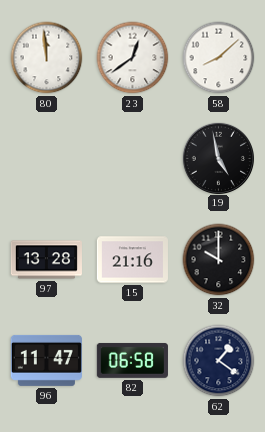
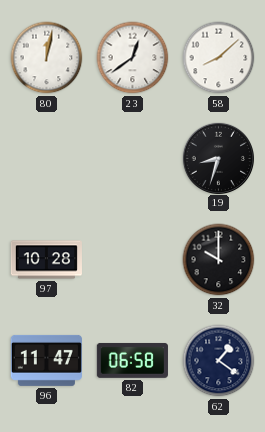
80: 11:59 -> 12:02
19: 4:58 -> 8:33
97: 13:28 -> 10:28
15: 21:16 -> none
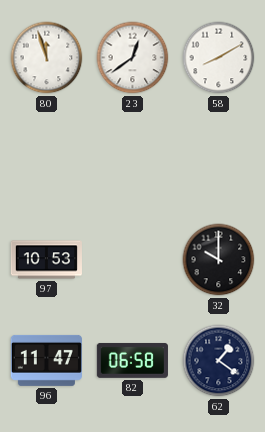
80: 12:02 -> 11:57
58: 8:08 -> 8:10
19: 8:33 -> none
97: 10:28 -> 10:53
